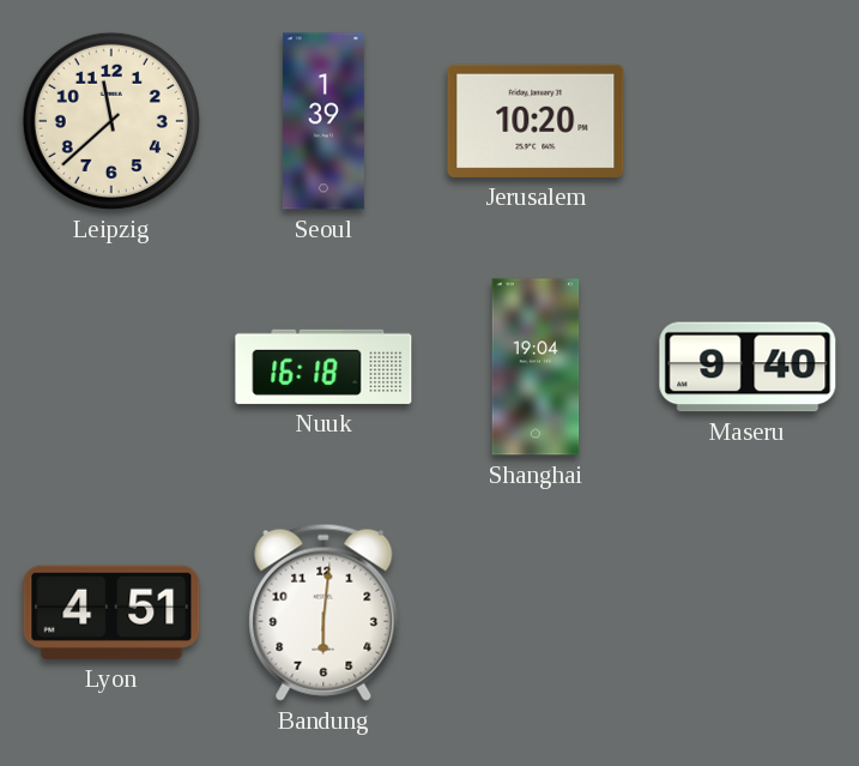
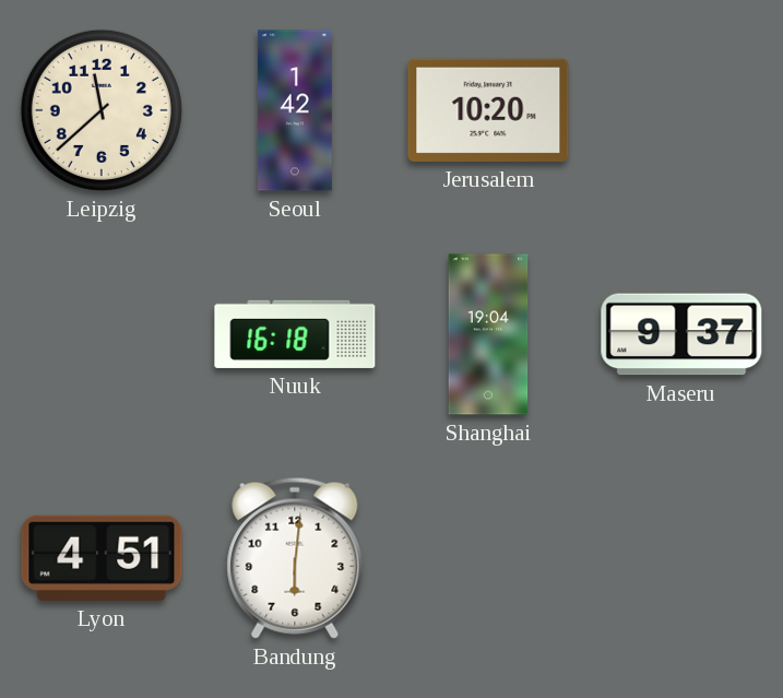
Seoul: 1:39 -> 1:42
Maseru: 9:40 -> 9:37
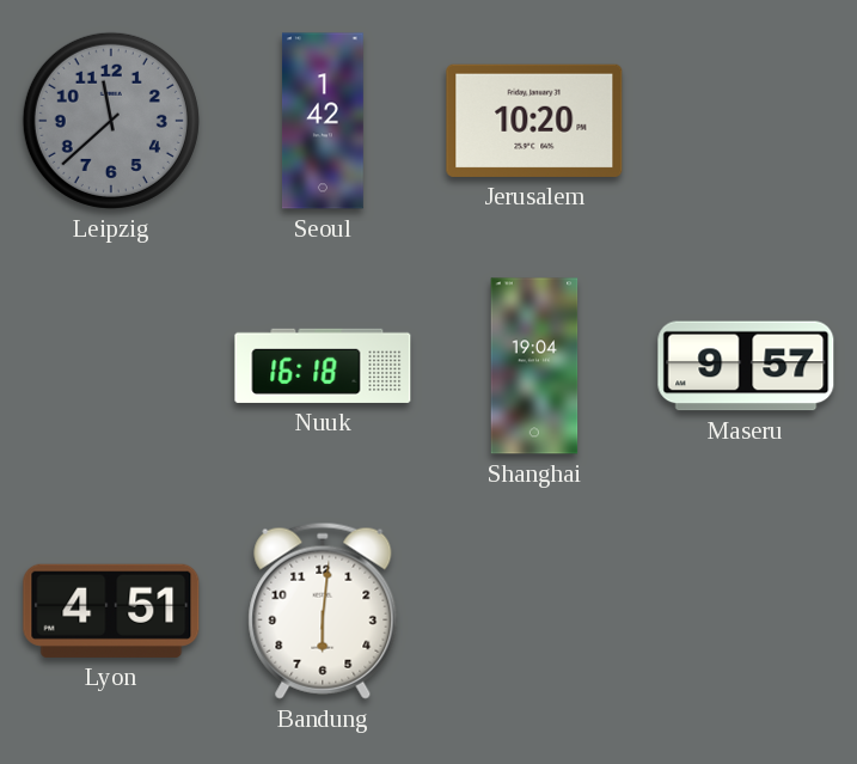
Leipzig dial: cream -> grey
Maseru: 9:37 -> 9:57
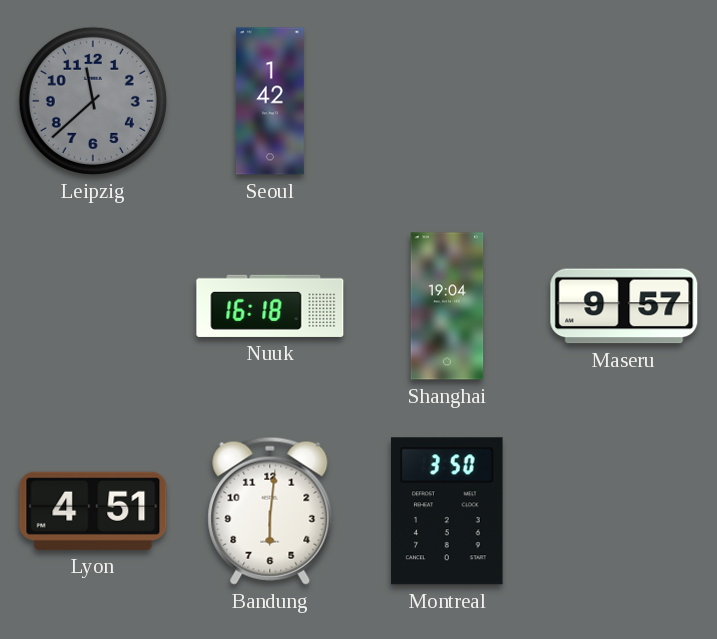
Jerusalem: 10:20 -> none
Montreal: none -> 3:50
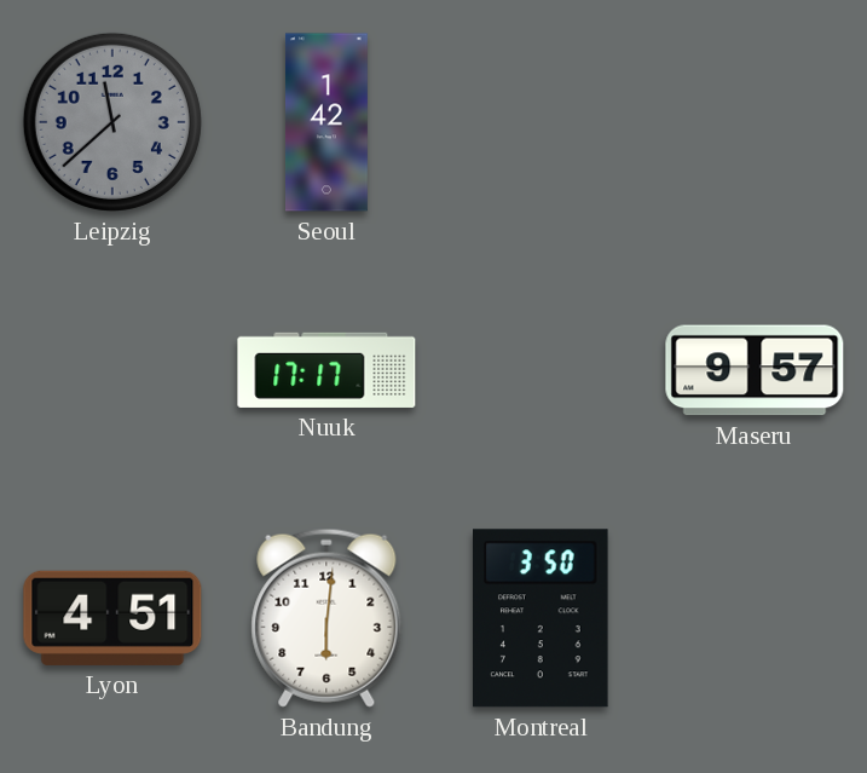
Nuuk: 16:18 -> 17:17
Shanghai: 19:04 -> none
